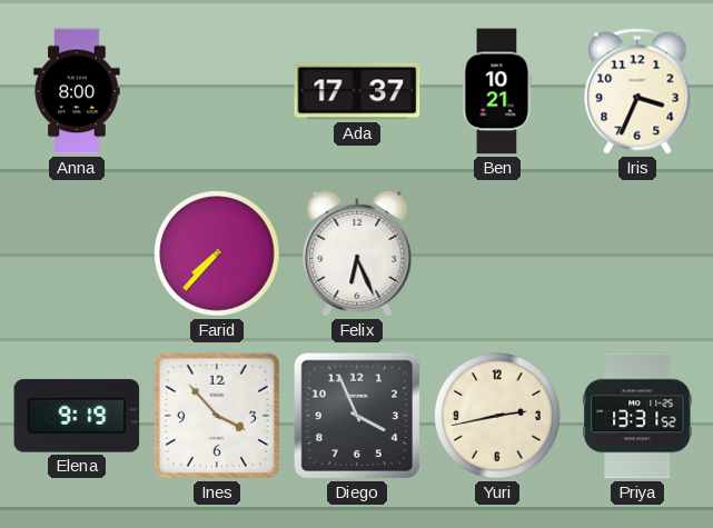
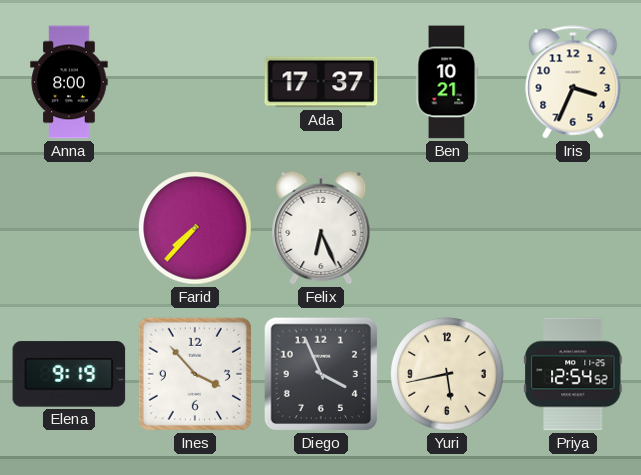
Yuri: 2:43 -> 5:43
Priya: 13:31 -> 12:54
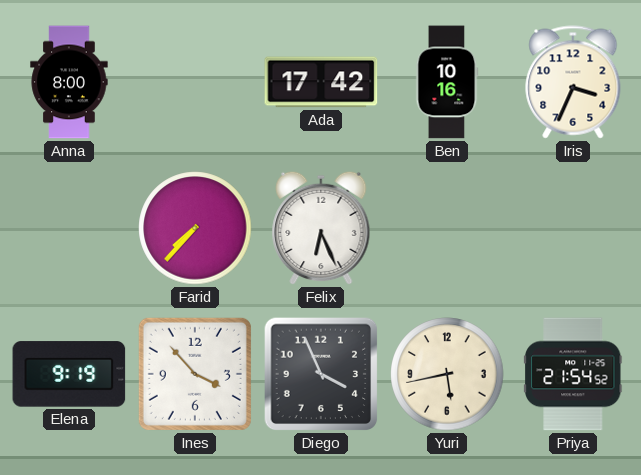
Ada: 17:37 -> 17:42
Ben: 10:21 -> 10:16
Priya: 12:54 -> 21:54
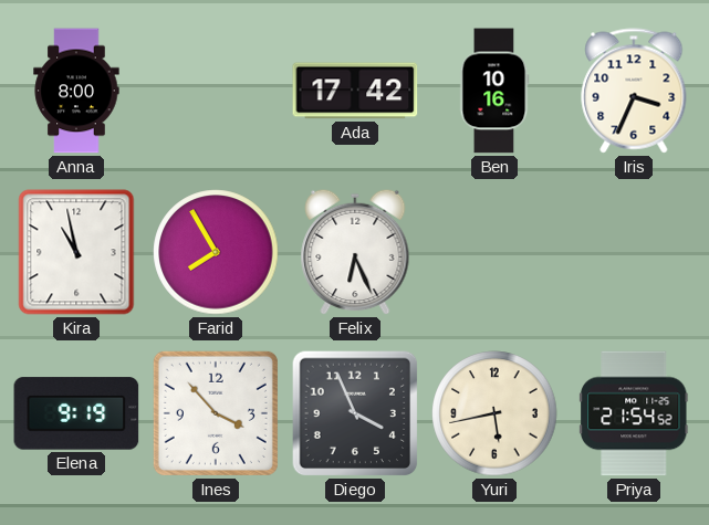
Kira: none -> 10:58
Farid: 7:37 -> 7:55
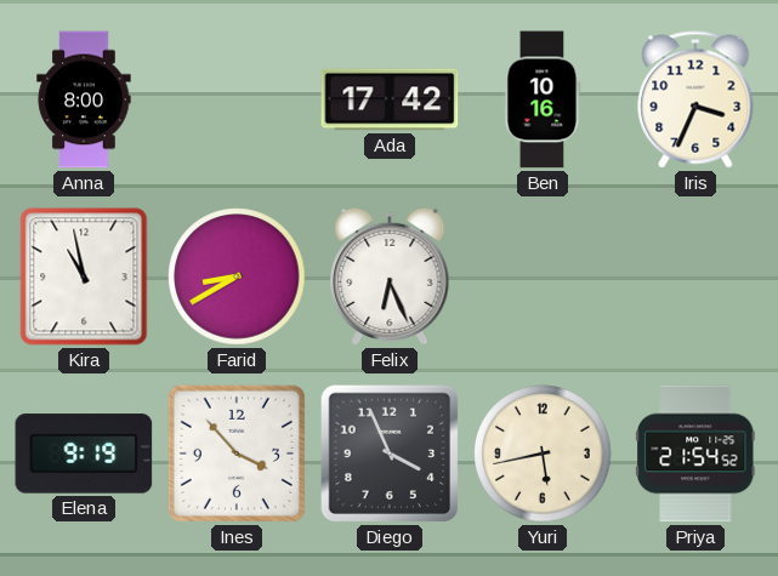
Farid: 7:55 -> 8:40
